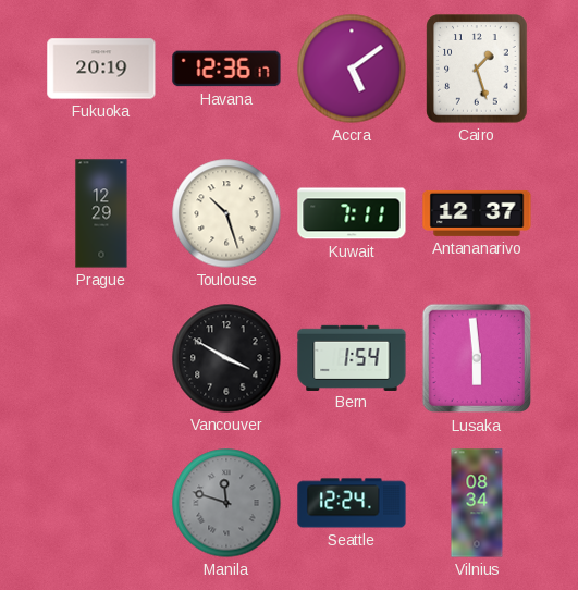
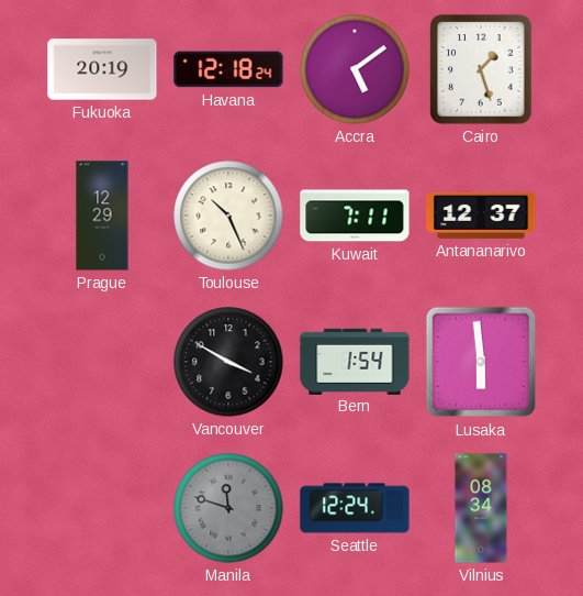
Havana: 12:36 -> 12:18
Toulouse: 10:27 -> 10:26
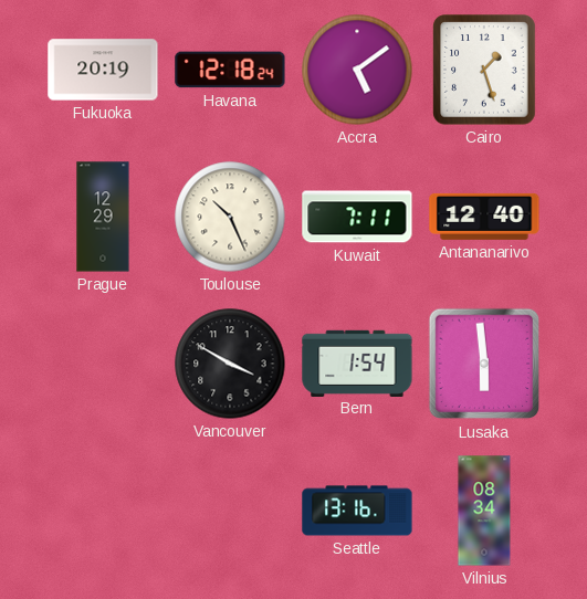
Antananarivo: 12:37 -> 12:40
Manila: 11:48 -> none
Seattle: 12:24 -> 13:16
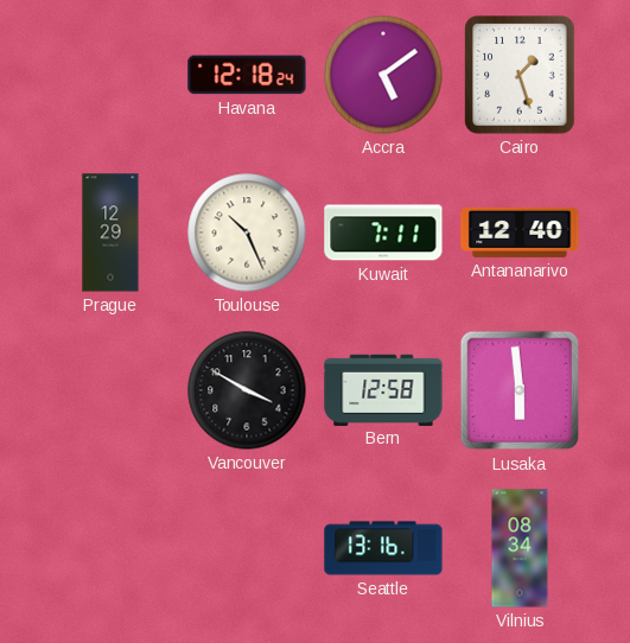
Fukuoka: 20:19 -> none
Bern: 1:54 -> 12:58
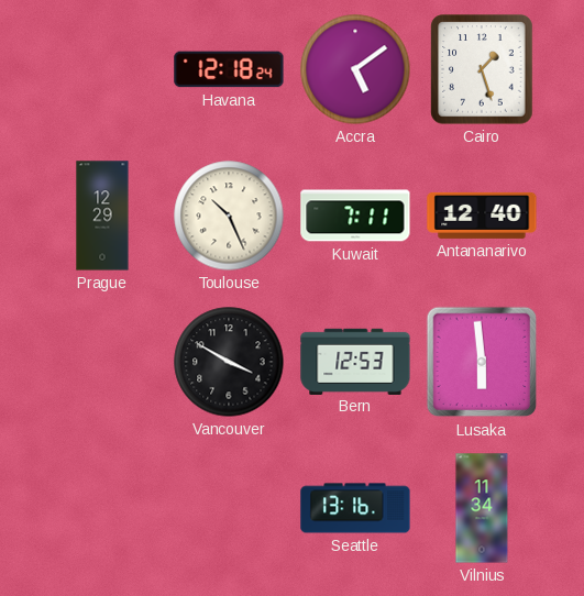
Bern: 12:58 -> 12:53
Vilnius: 08:34 -> 11:34
